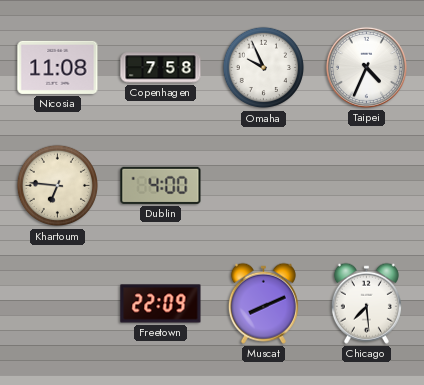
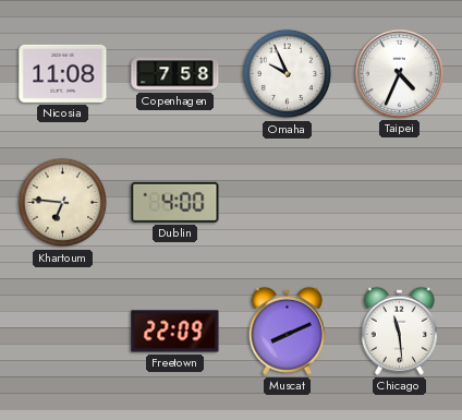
Chicago: 7:29 -> 11:29
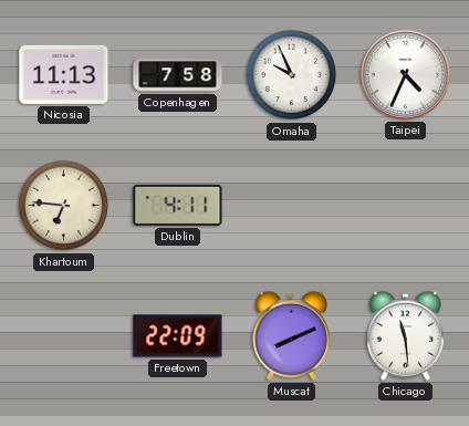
Nicosia: 11:08 -> 11:13
Dublin: 4:00 -> 4:11
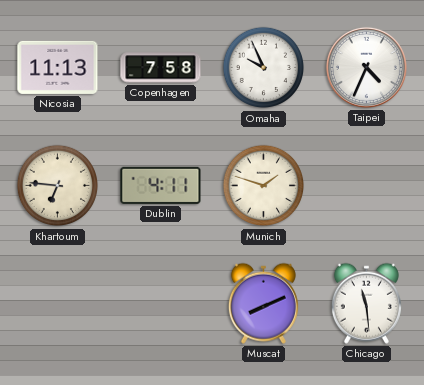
Munich: none -> 1:48
Freetown: 22:09 -> none
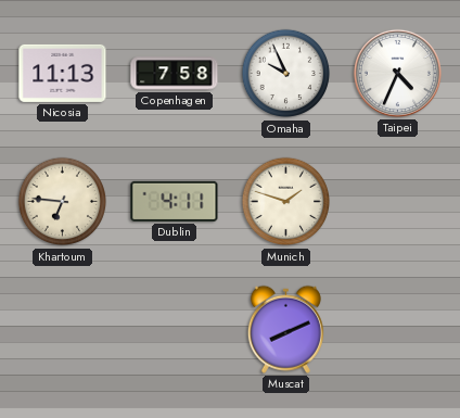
Chicago: 11:29 -> none
